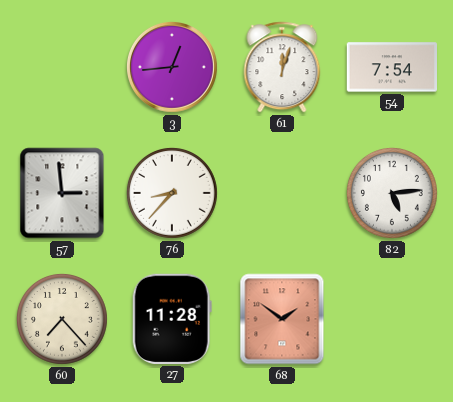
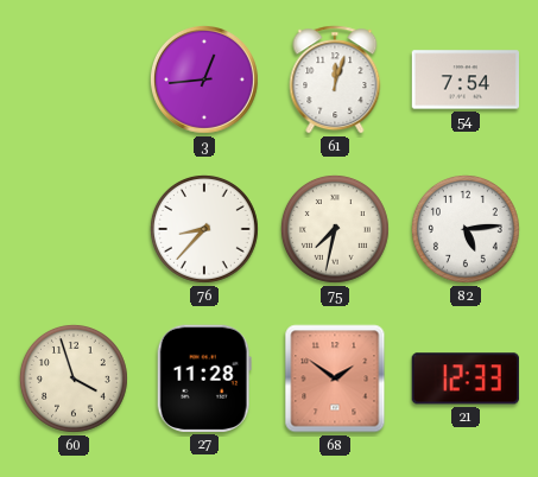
57: 2:59 -> none
75: none -> 7:32
60: 7:23 -> 3:57
21: none -> 12:33
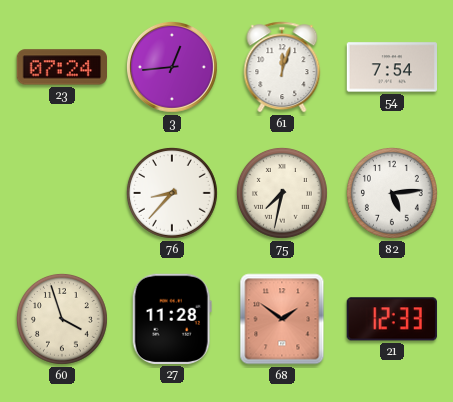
23: none -> 07:24
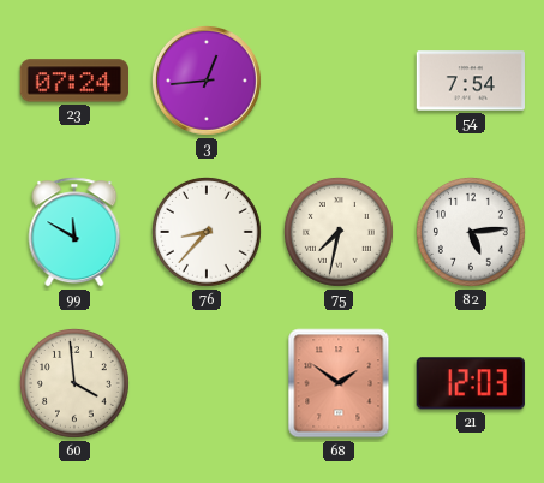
61: 12:03 -> none
99: none -> 11:50
60: 3:57 -> 3:59
27: 11:28 -> none
21: 12:33 -> 12:03
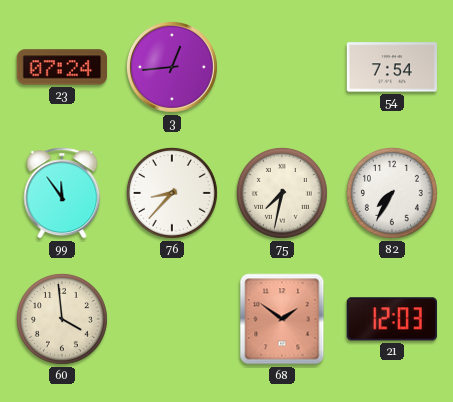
99: 11:50 -> 11:54
82: 5:14 -> 7:35
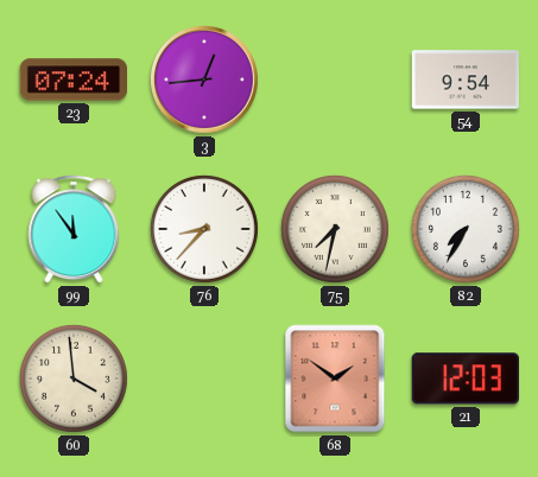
54: 7:54 -> 9:54
